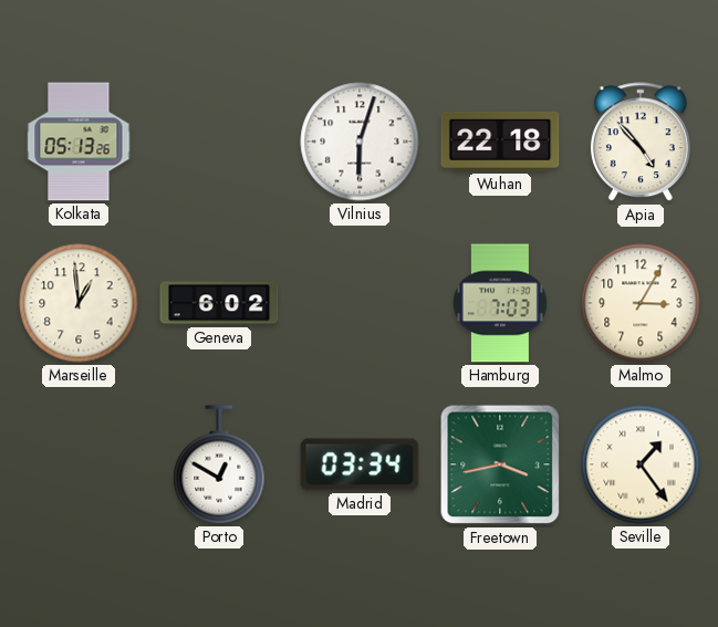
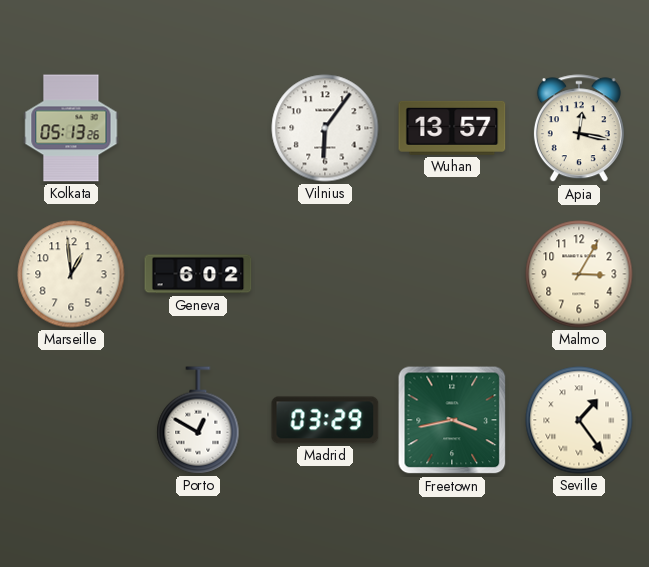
Vilnius: 6:03 -> 6:06
Wuhan: 22:18 -> 13:57
Apia: 4:53 -> 12:17
Hamburg: 7:03 -> none
Madrid: 03:34 -> 03:29
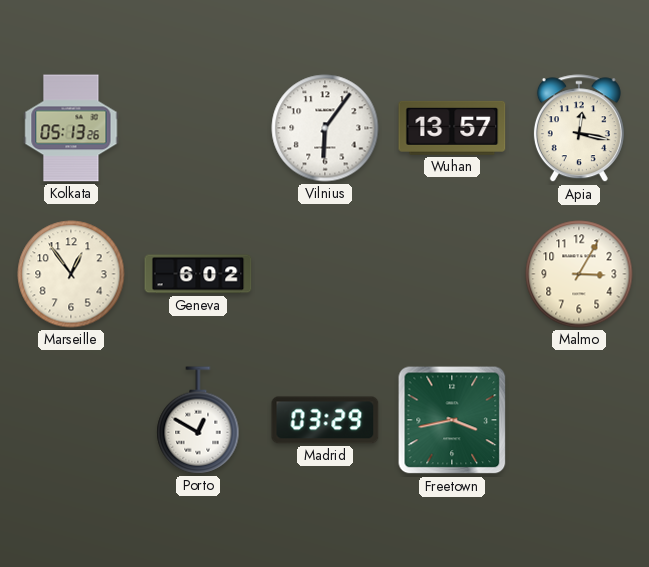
Marseille: 12:59 -> 12:54
Seville: 1:24 -> none
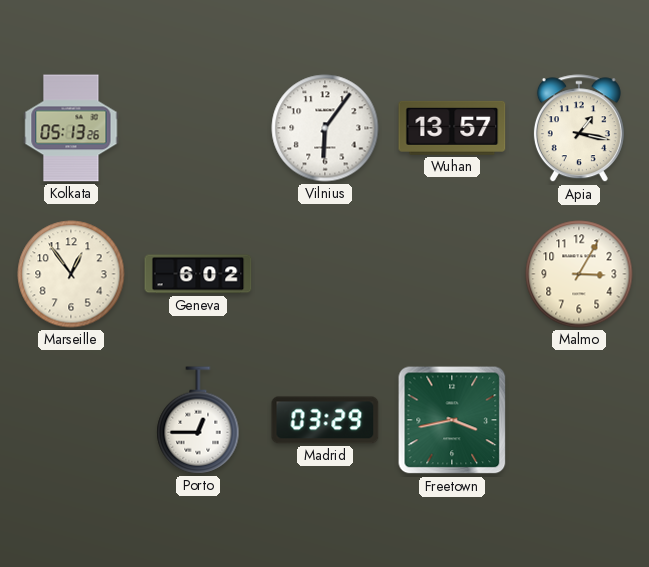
Apia: 12:17 -> 1:17
Porto: 12:50 -> 12:45
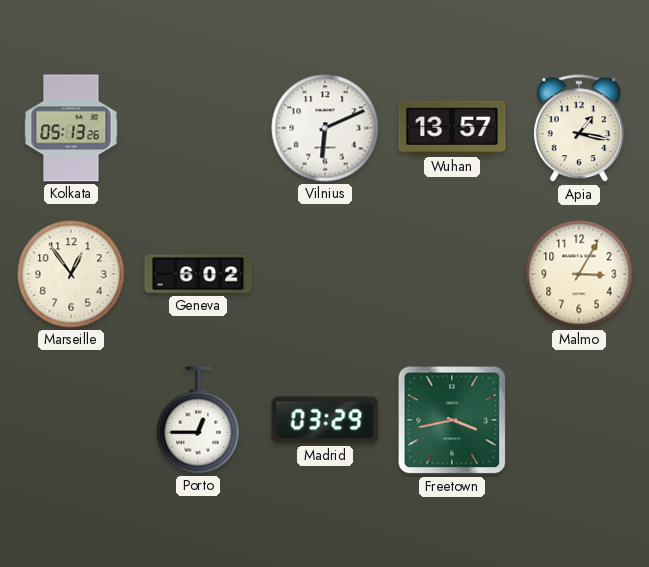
Vilnius: 6:06 -> 6:11
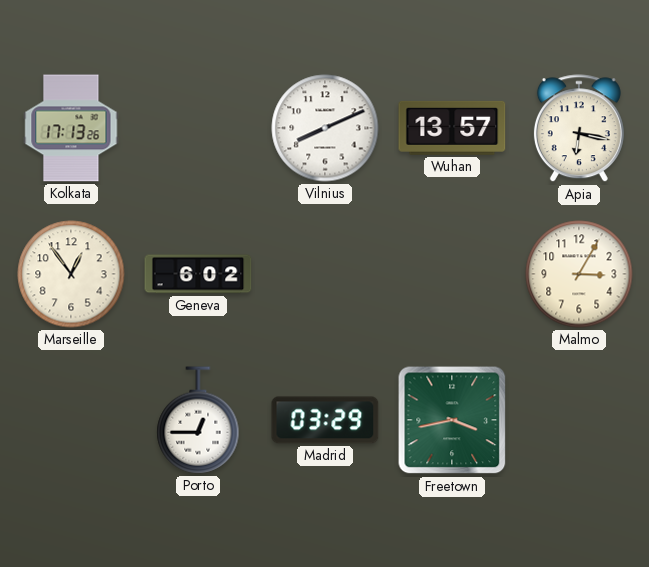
Kolkata: 05:13 -> 17:13
Vilnius: 6:11 -> 8:11
Apia: 1:17 -> 6:17
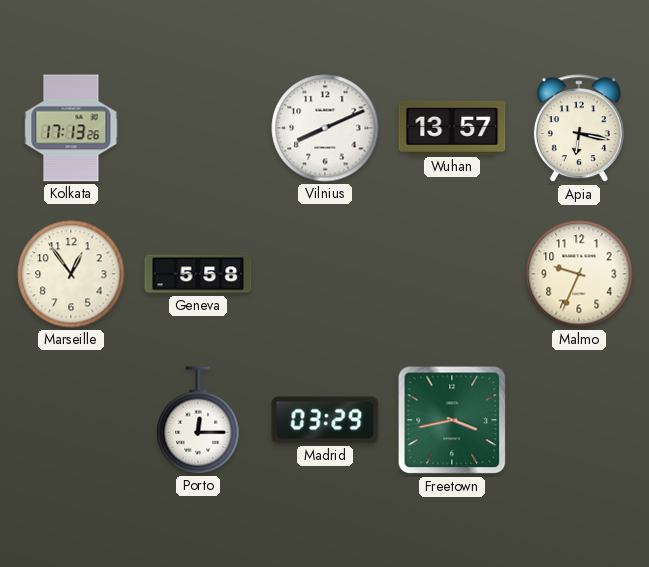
Geneva: 6:02 -> 5:58
Malmo: 3:05 -> 9:34
Porto: 12:45 -> 12:15
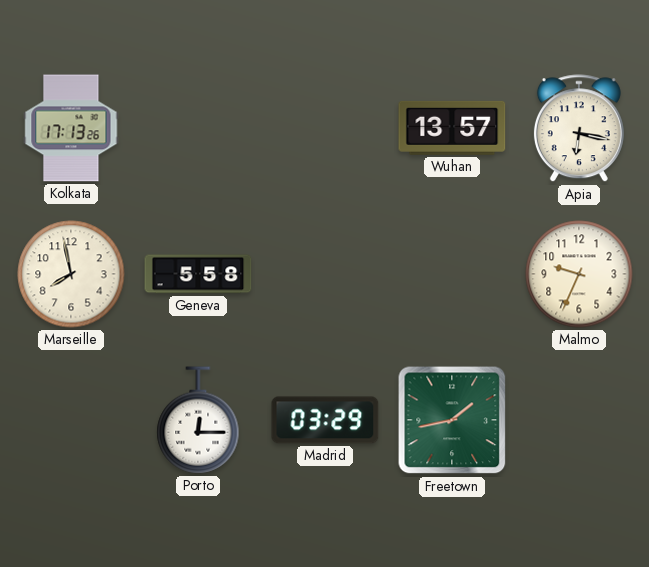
Vilnius: 8:11 -> none
Marseille: 12:54 -> 7:58
Freetown: 3:43 -> 1:43
